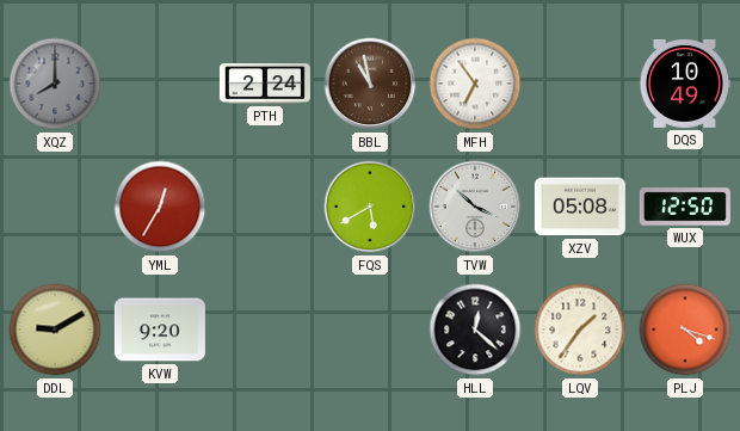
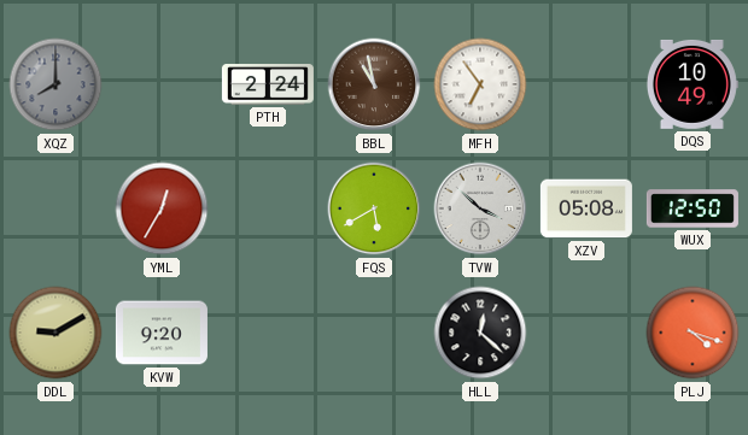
LQV: 1:36 -> none
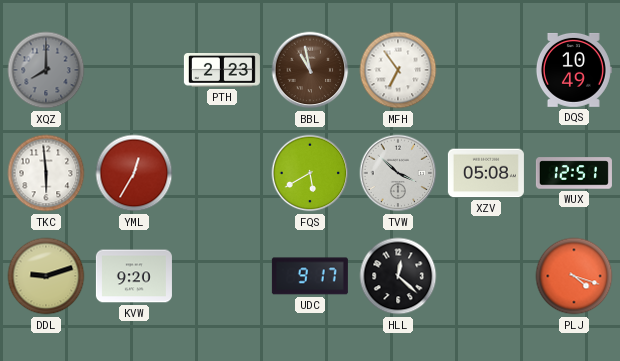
PTH: 2:24 -> 2:23
TKC: none -> 5:59
WUX: 12:50 -> 12:51
DDL: 9:10 -> 9:12
UDC: none -> 9:17
